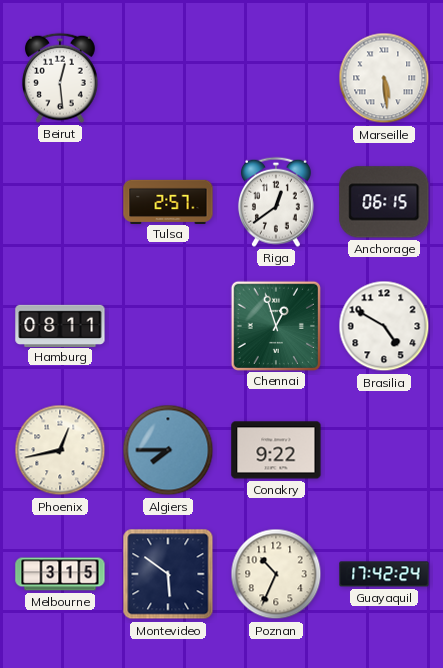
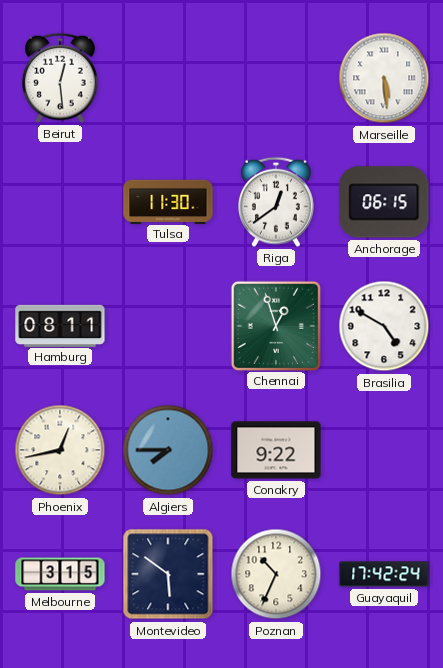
Tulsa: 2:57 -> 11:30
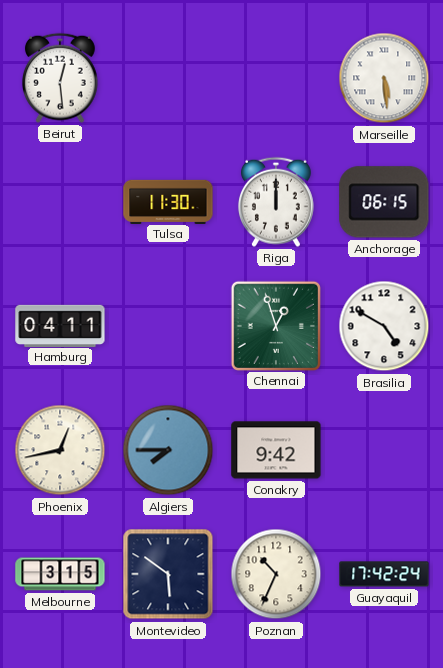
Riga: 12:39 -> 12:00
Hamburg: 08:11 -> 04:11
Conakry: 9:22 -> 9:42
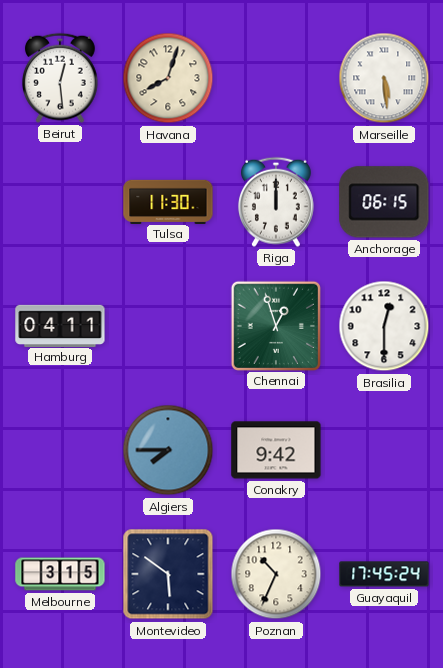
Havana: none -> 8:03
Brasilia: 4:50 -> 12:30
Phoenix: 12:43 -> none
Guayaquil: 17:42 -> 17:45
